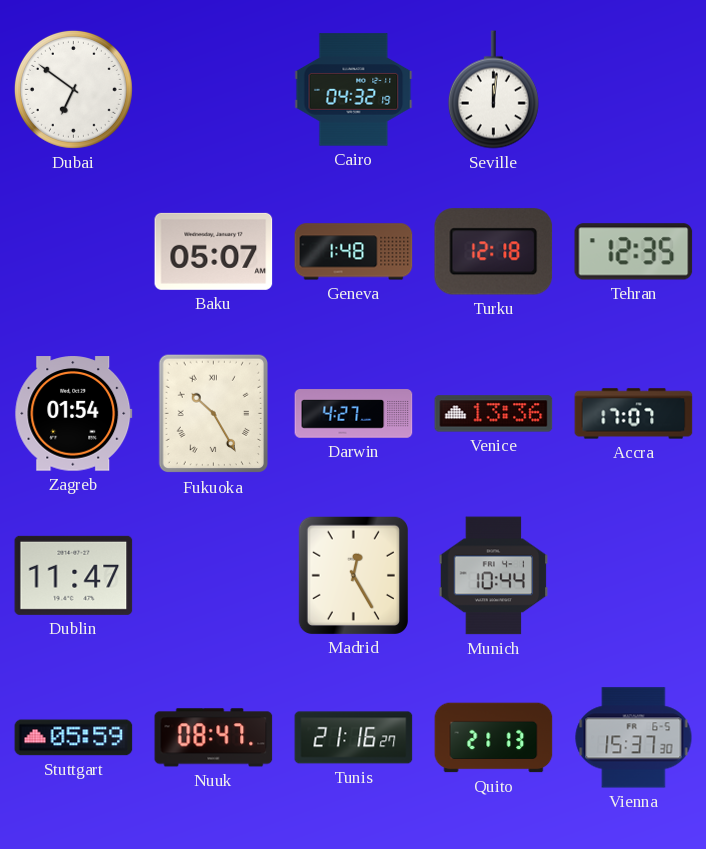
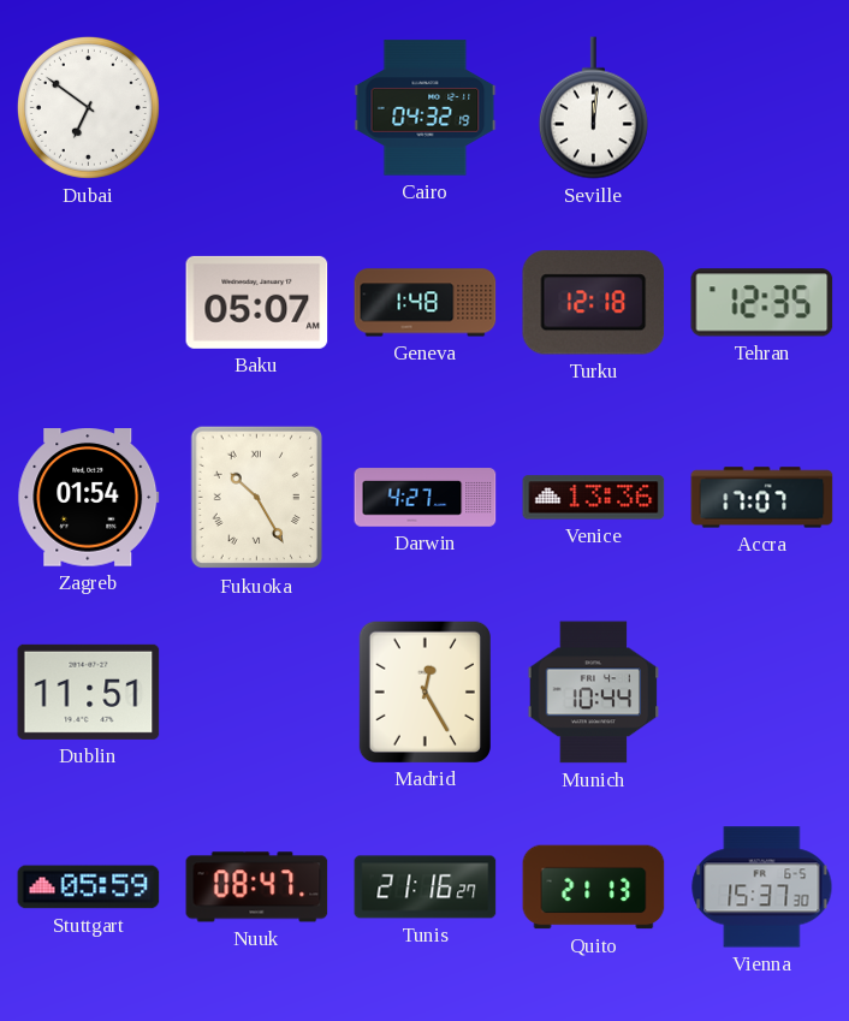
Dublin: 11:47 -> 11:51
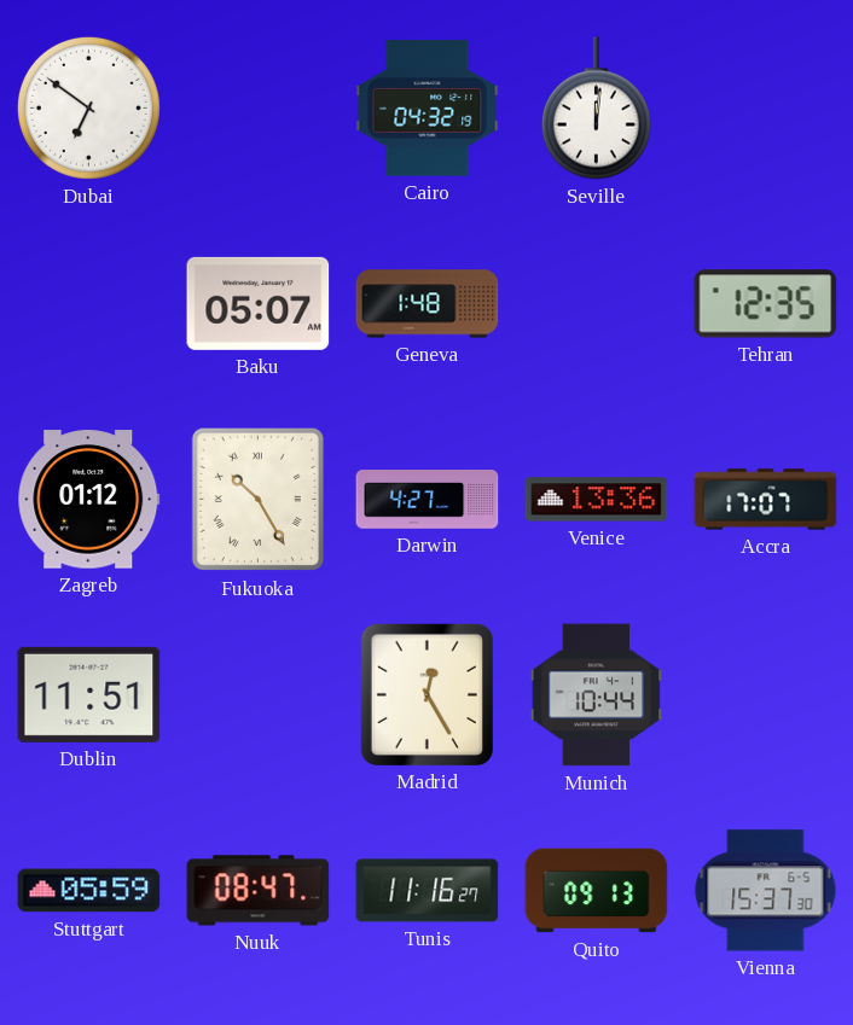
Turku: 12:18 -> none
Zagreb: 01:54 -> 01:12
Tunis: 21:16 -> 11:16
Quito: 21:13 -> 09:13
